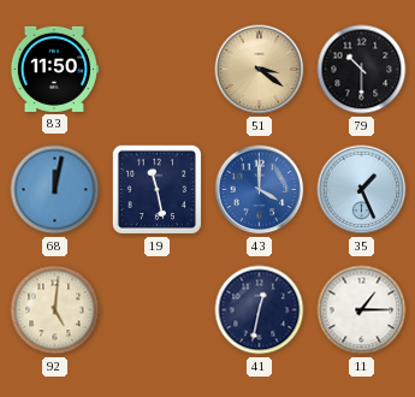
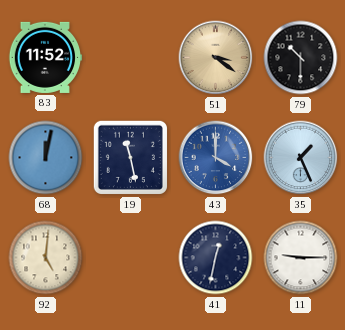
83: 11:50 -> 11:52
11: 1:15 -> 9:15
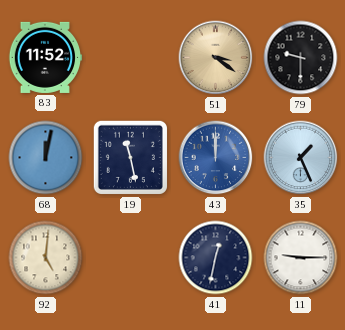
79: 10:30 -> 9:30
43: 4:00 -> 12:00
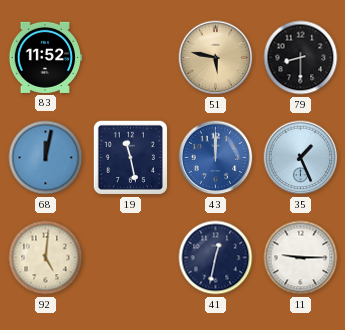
51: 3:21 -> 5:47
79: 9:30 -> 8:30
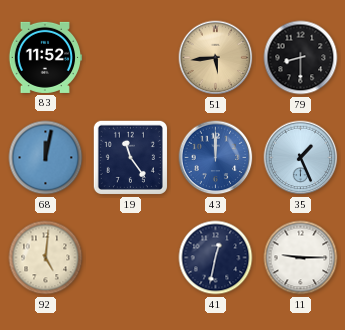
51: 5:47 -> 5:44
19: 11:28 -> 11:24
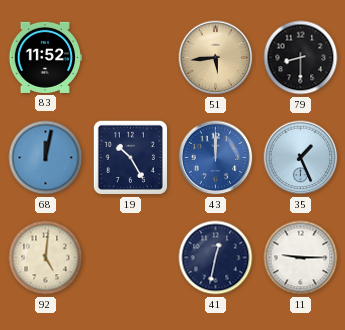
19: 11:24 -> 10:25
